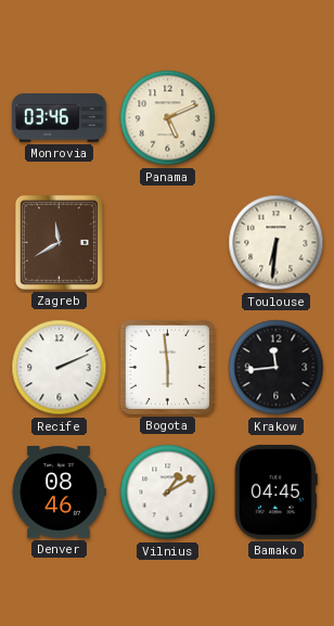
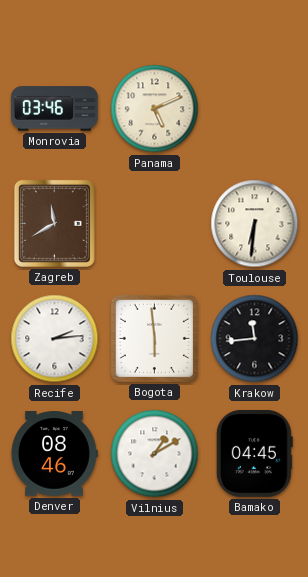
Recife: 2:11 -> 2:14
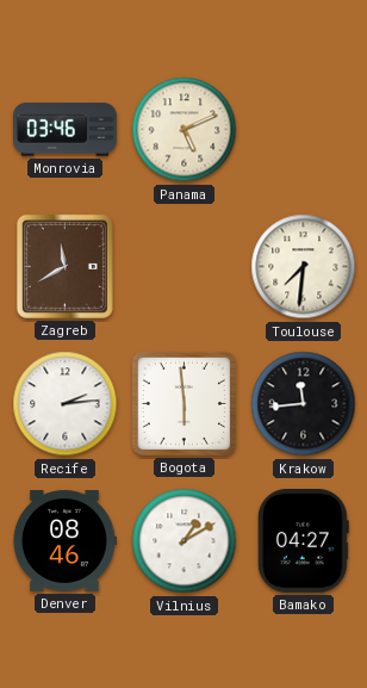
Toulouse: 6:31 -> 7:31
Bamako: 04:45 -> 04:27
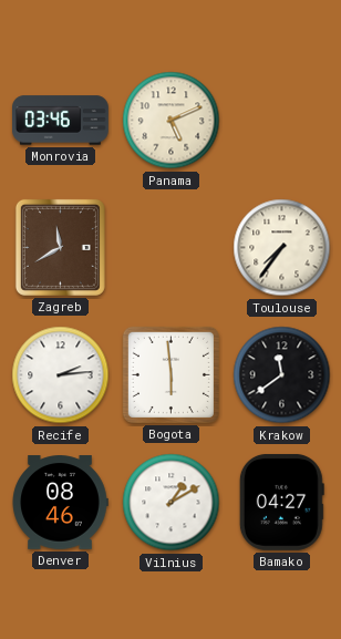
Toulouse: 7:31 -> 7:36
Krakow: 11:44 -> 11:39
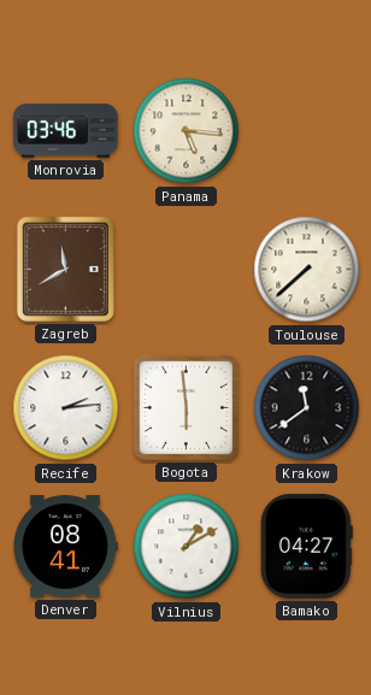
Panama: 5:11 -> 5:16
Toulouse: 7:36 -> 7:38
Denver: 08:46 -> 08:41
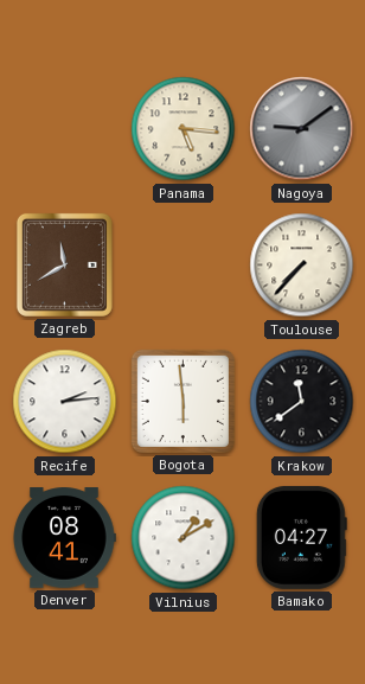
Monrovia: 03:46 -> none
Nagoya: none -> 9:09
Toulouse: 7:38 -> 7:37
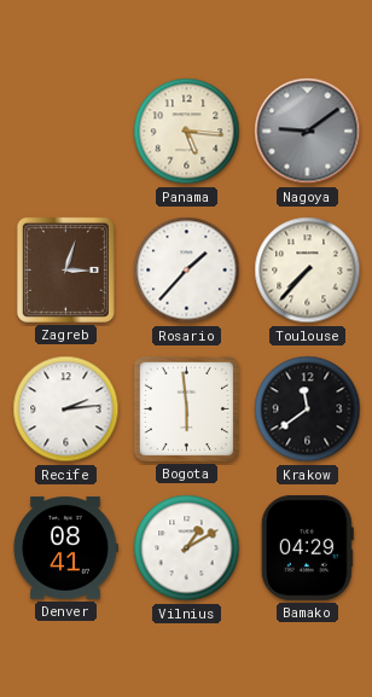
Zagreb: 11:40 -> 3:03
Rosario: none -> 1:37
Bamako: 04:27 -> 04:29
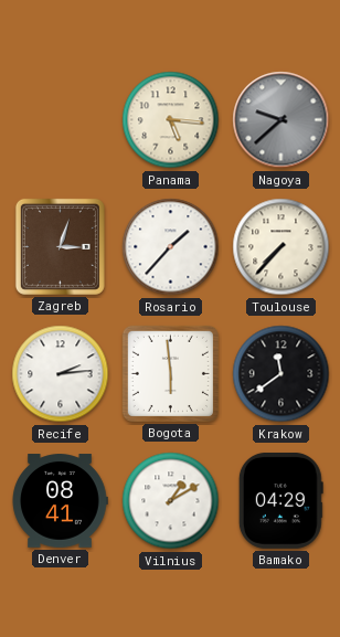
Nagoya: 9:09 -> 9:38
